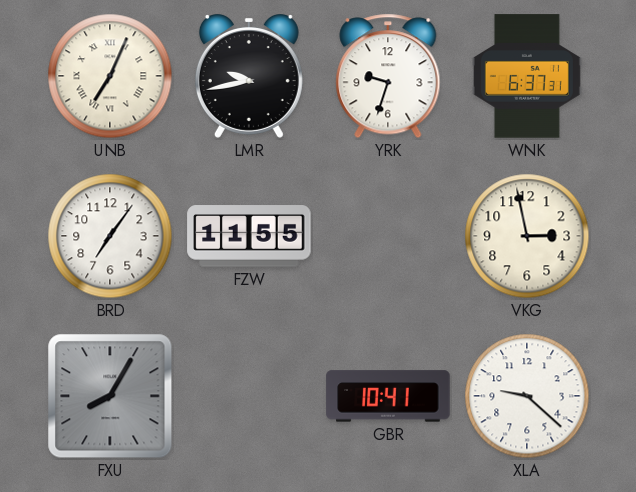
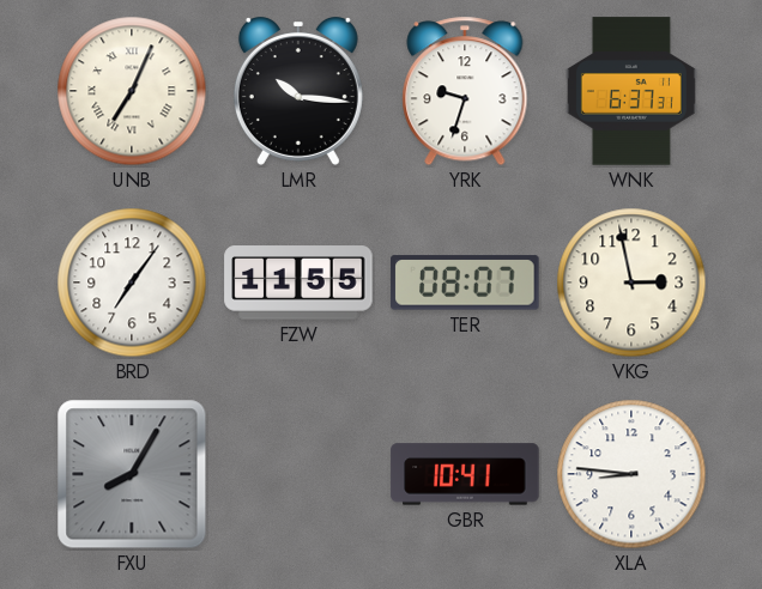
LMR: 9:43 -> 10:16
TER: none -> 08:07
XLA: 9:22 -> 8:46
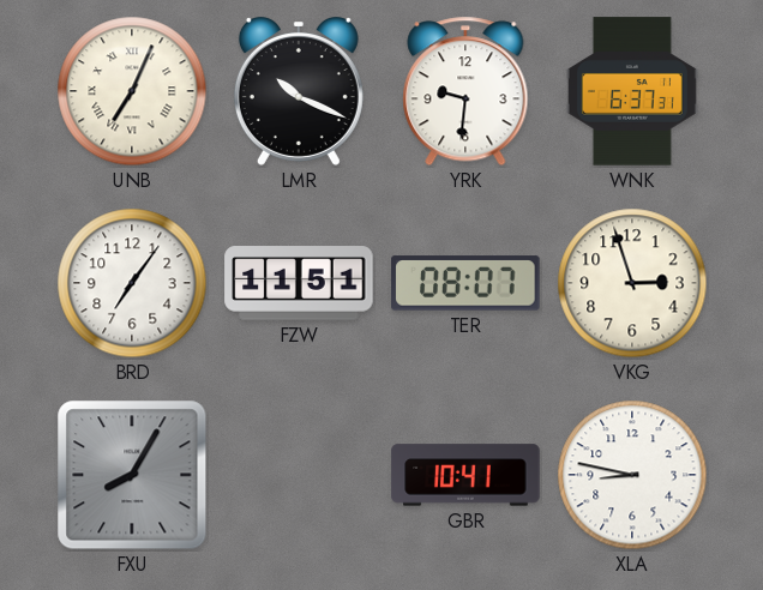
LMR: 10:16 -> 10:19
YRK: 9:33 -> 9:31
FZW: 11:55 -> 11:51
VKG: 2:58 -> 2:57
XLA: 8:46 -> 8:47
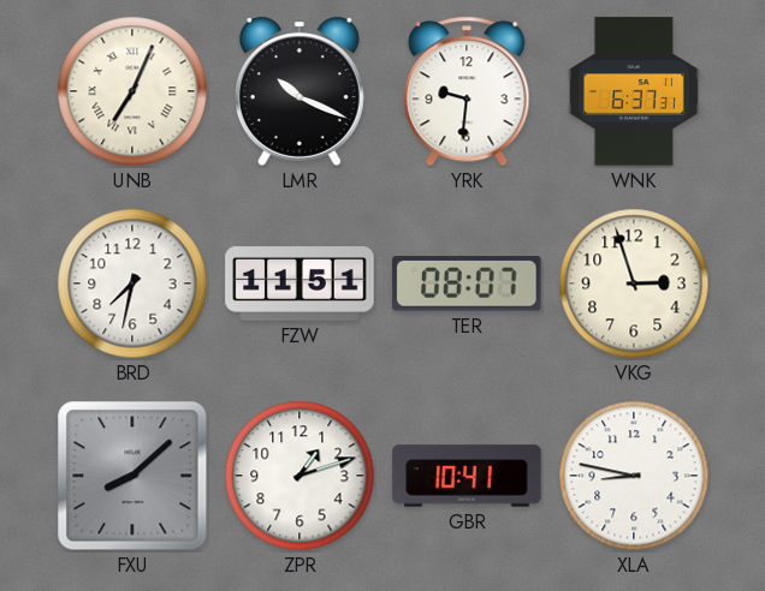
BRD: 7:06 -> 7:32
FXU: 8:05 -> 8:08
ZPR: none -> 1:12
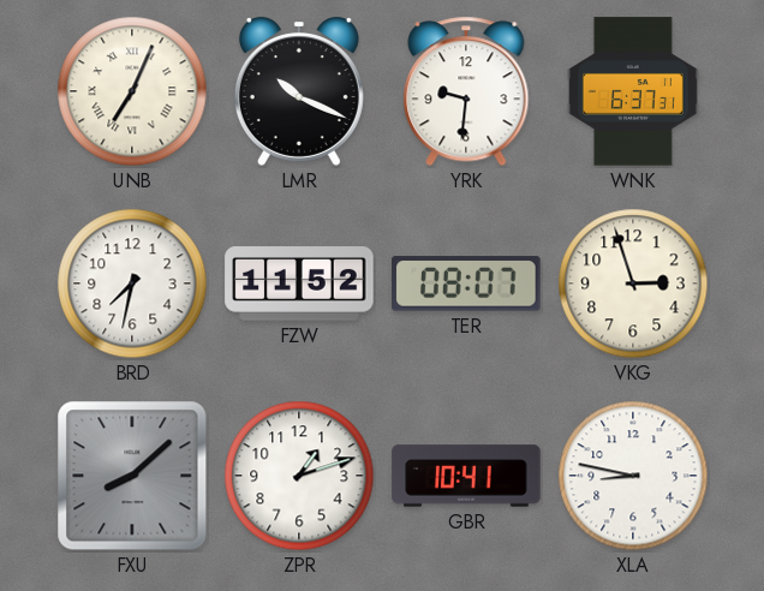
FZW: 11:51 -> 11:52
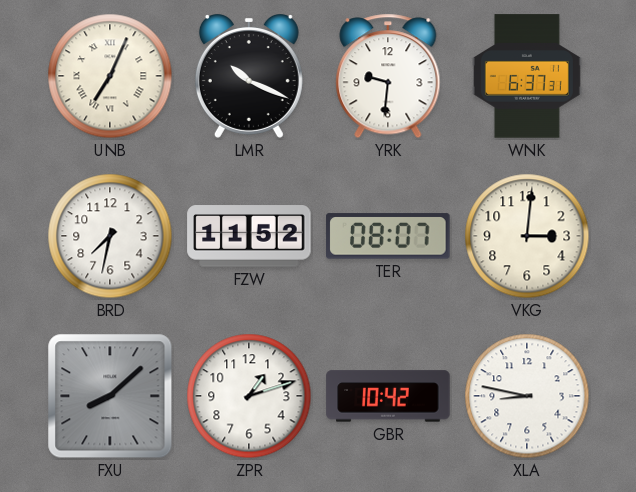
VKG: 2:57 -> 3:01
GBR: 10:41 -> 10:42
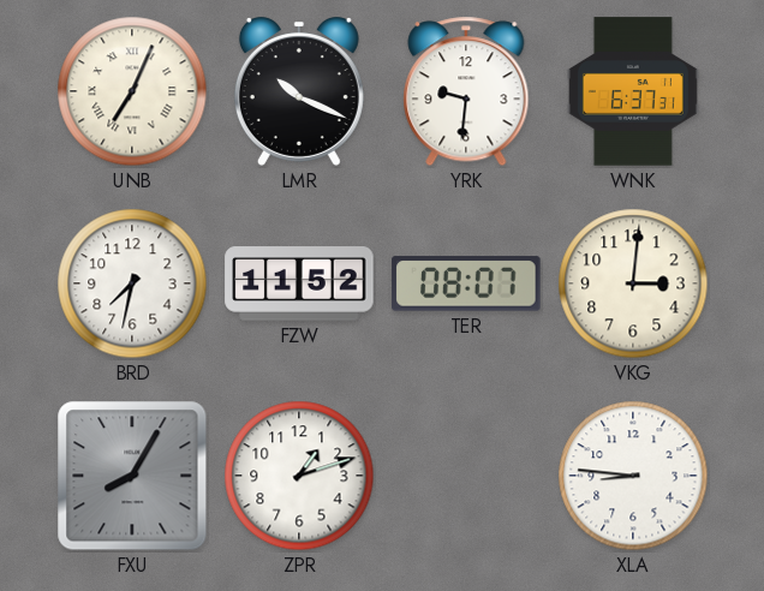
FXU: 8:08 -> 8:05
GBR: 10:42 -> none
XLA: 8:47 -> 8:46
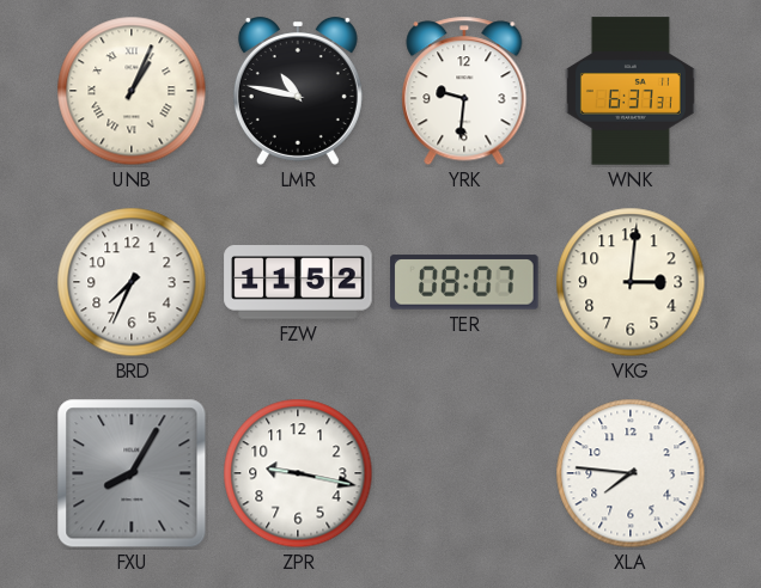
UNB: 7:04 -> 1:04
LMR: 10:19 -> 10:47
BRD: 7:32 -> 7:34
ZPR: 1:12 -> 9:17
XLA: 8:46 -> 7:46
